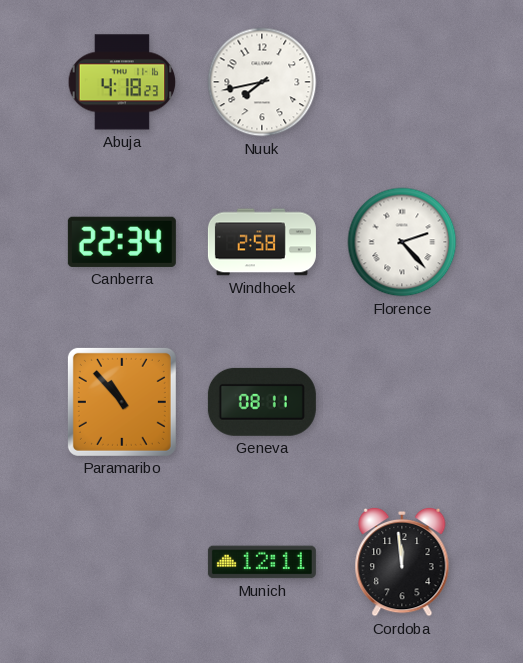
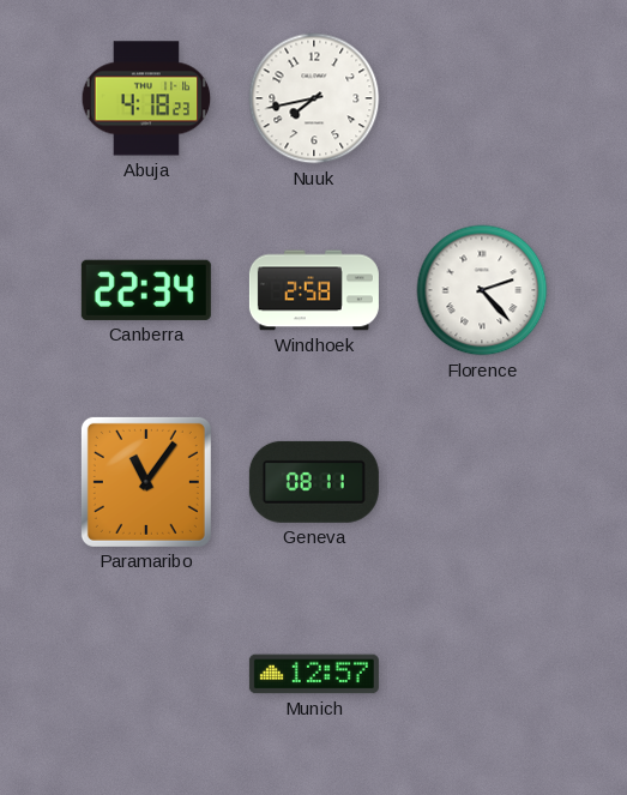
Paramaribo: 10:53 -> 11:06
Munich: 12:11 -> 12:57
Cordoba: 11:59 -> none
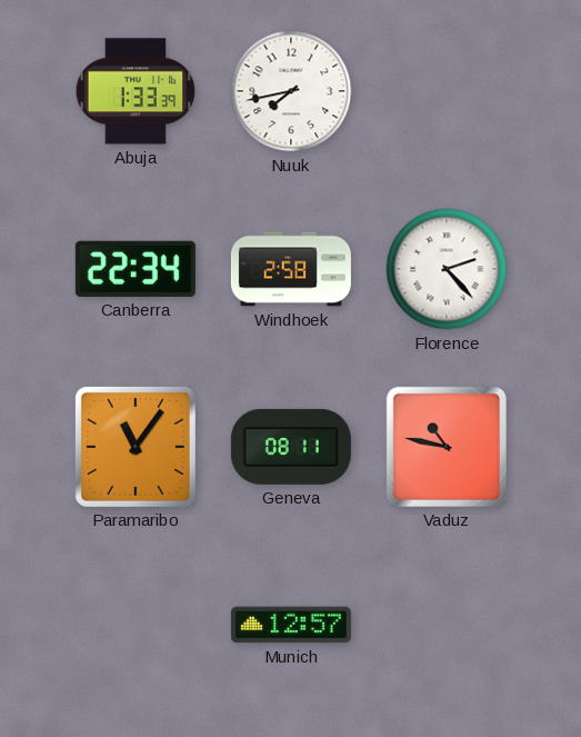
Abuja: 4:18 -> 1:33
Vaduz: none -> 10:47
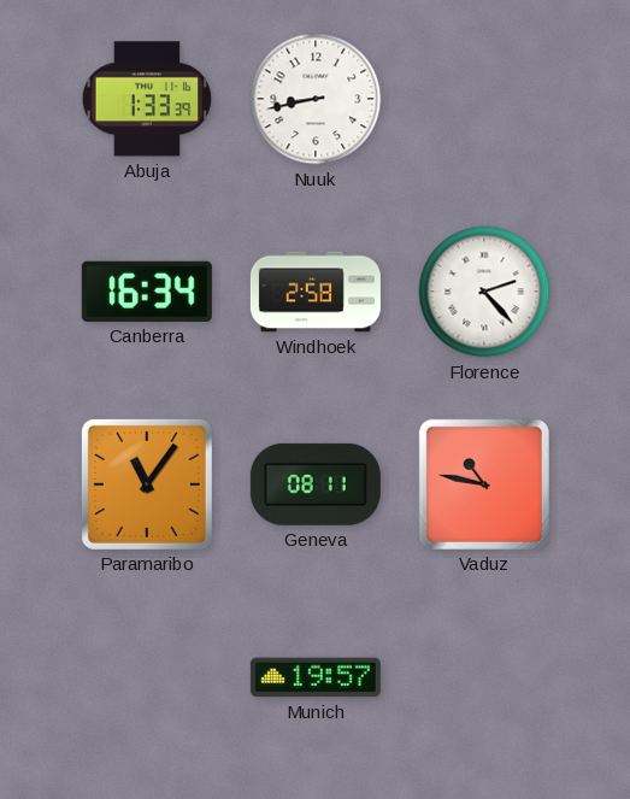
Nuuk: 7:43 -> 8:43
Canberra: 22:34 -> 16:34
Munich: 12:57 -> 19:57
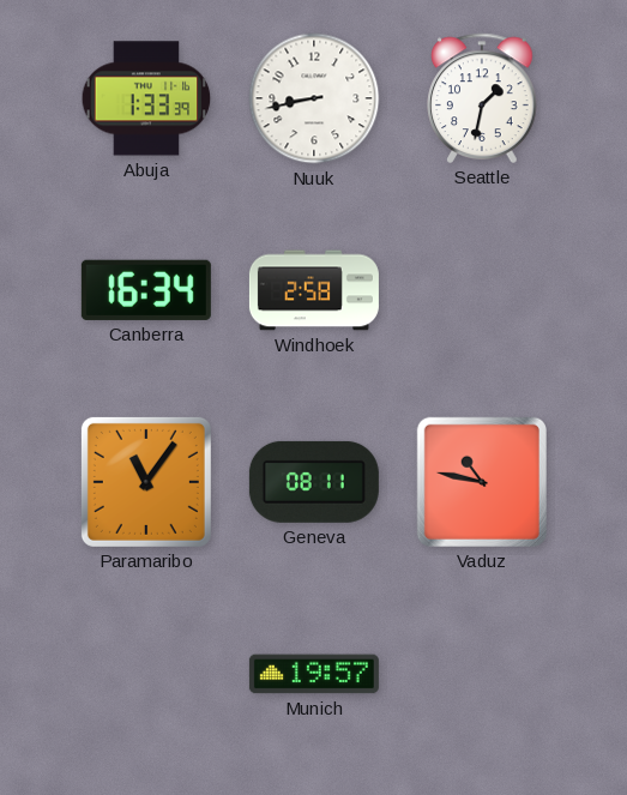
Seattle: none -> 1:32
Florence: 2:23 -> none
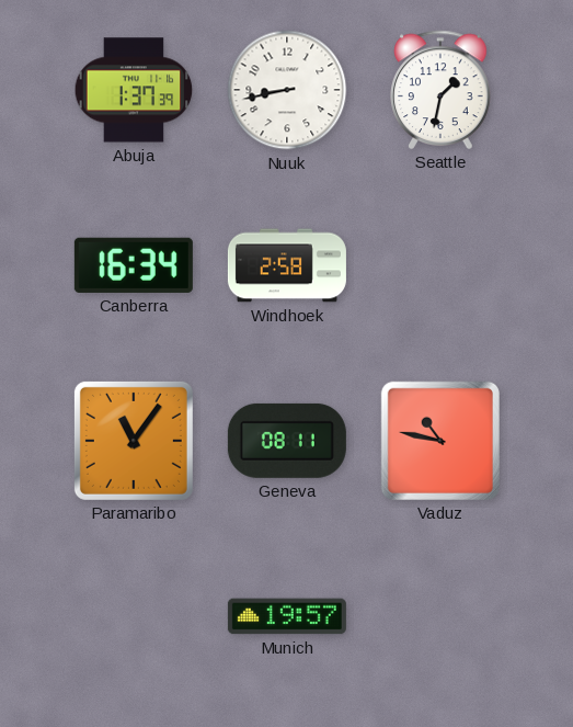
Abuja: 1:33 -> 1:37
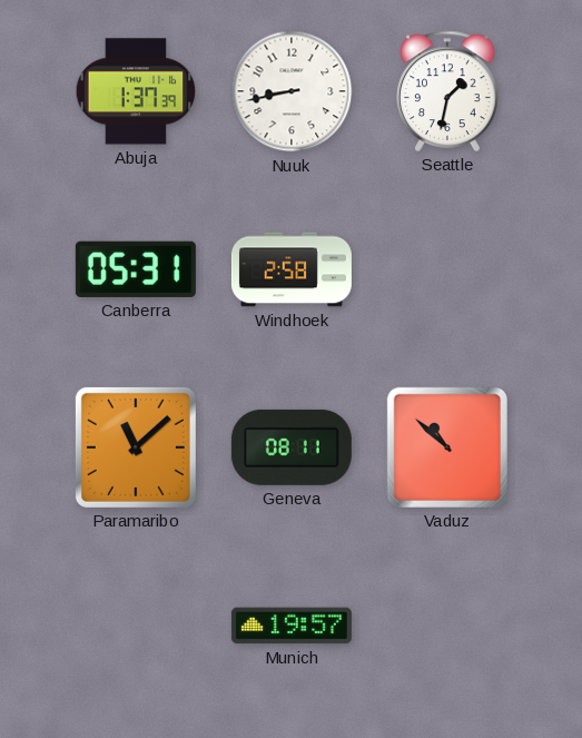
Canberra: 16:34 -> 05:31
Paramaribo: 11:06 -> 11:08
Vaduz: 10:47 -> 10:52
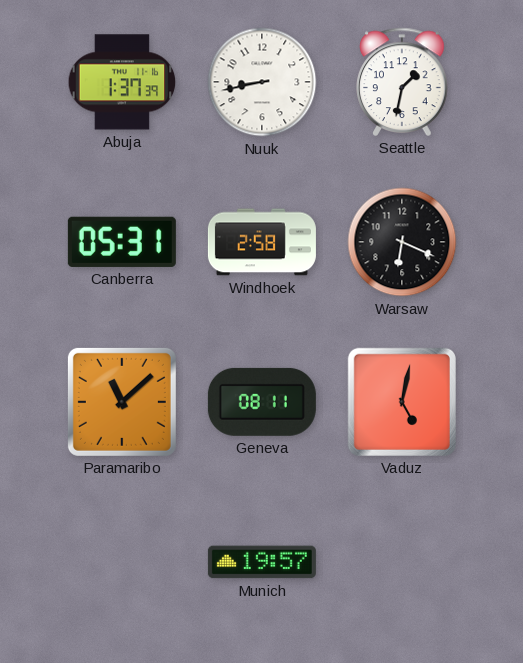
Warsaw: none -> 6:19
Vaduz: 10:52 -> 5:02
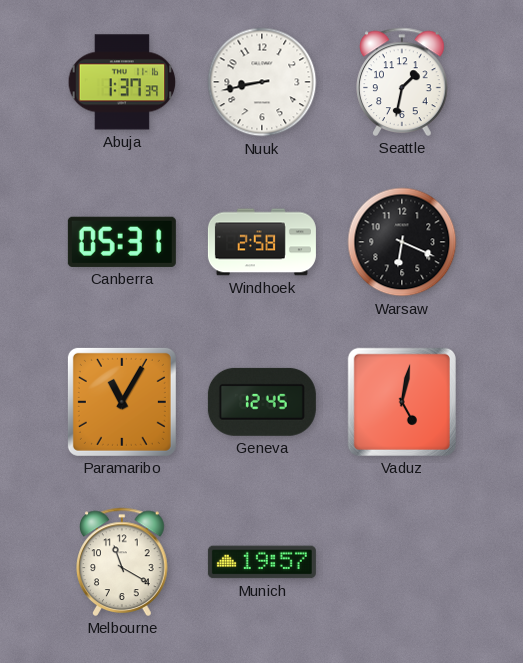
Paramaribo: 11:08 -> 11:05
Geneva: 08:11 -> 12:45
Melbourne: none -> 11:20
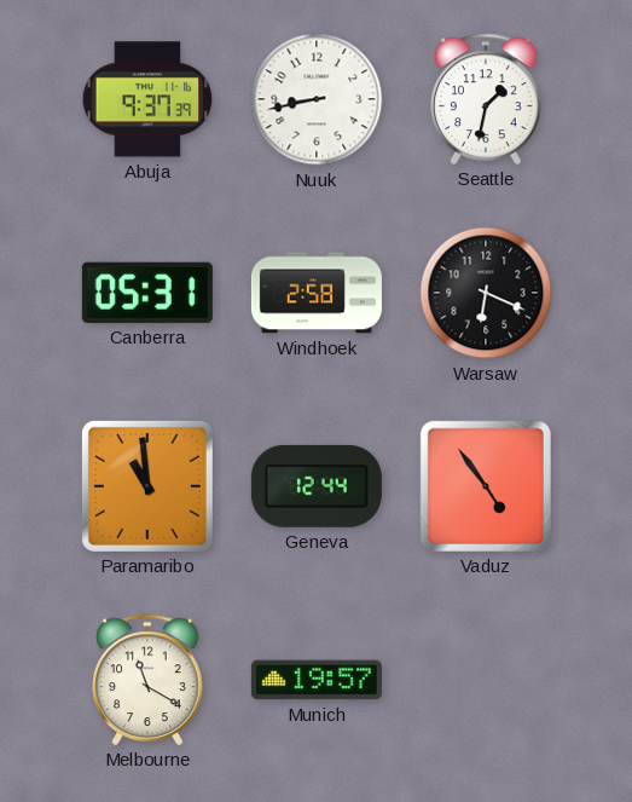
Abuja: 1:37 -> 9:37
Paramaribo: 11:05 -> 10:59
Geneva: 12:45 -> 12:44
Vaduz: 5:02 -> 4:54
